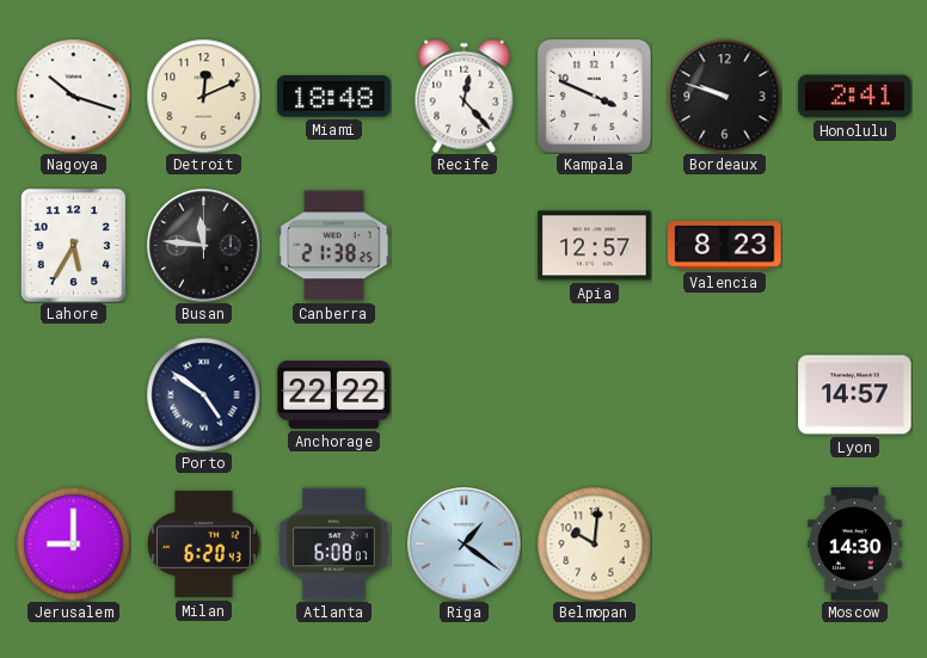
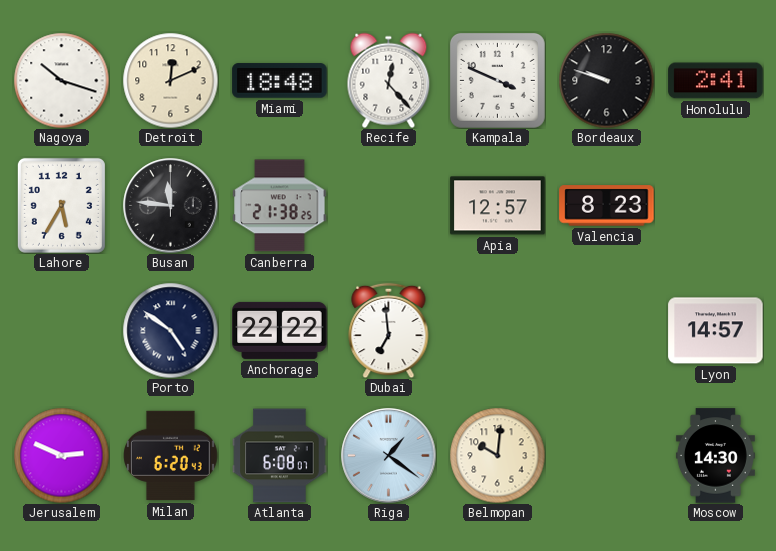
Dubai: none -> 6:59
Jerusalem: 9:00 -> 2:49
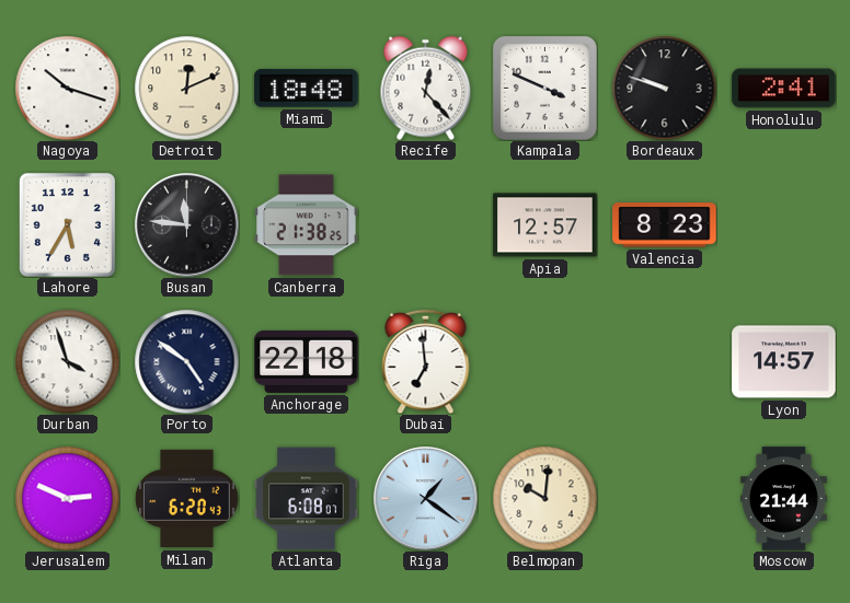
Durban: none -> 3:57
Anchorage: 22:22 -> 22:18
Moscow: 14:30 -> 21:44
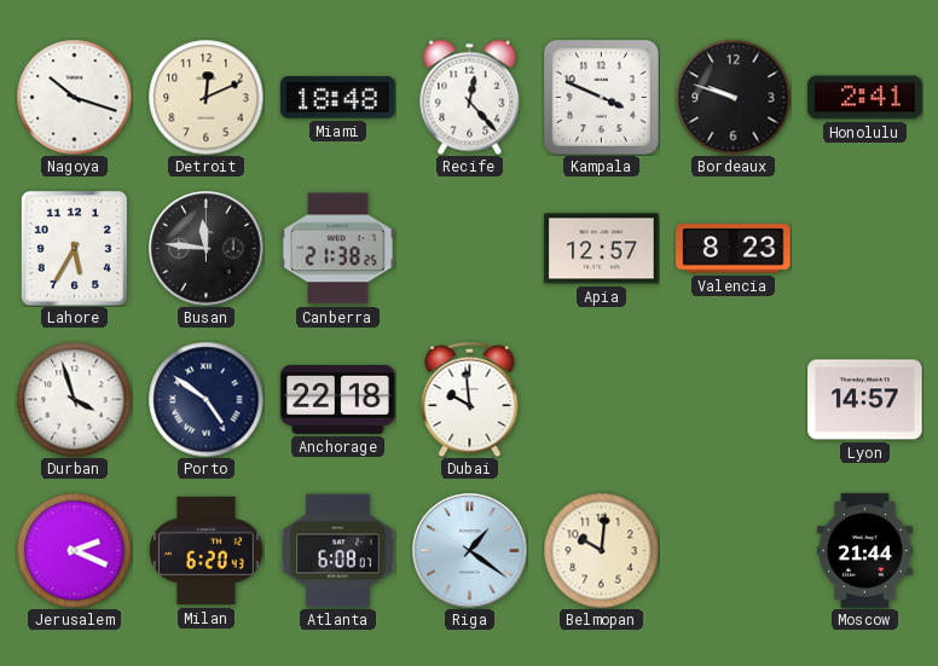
Dubai: 6:59 -> 9:59
Jerusalem: 2:49 -> 2:19
